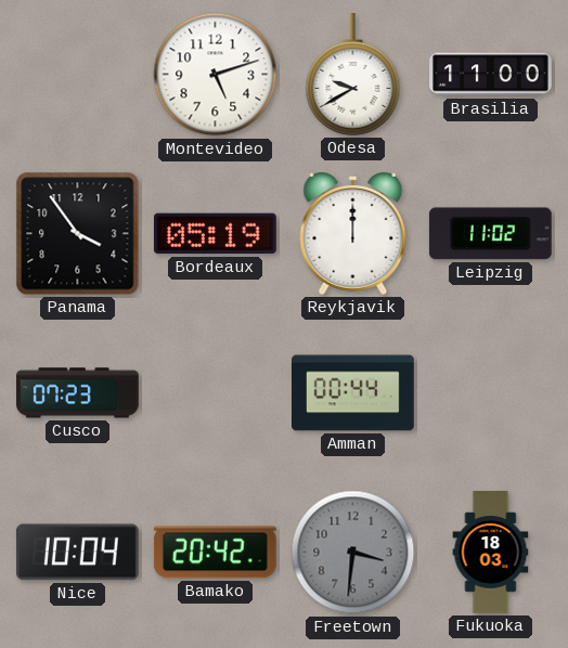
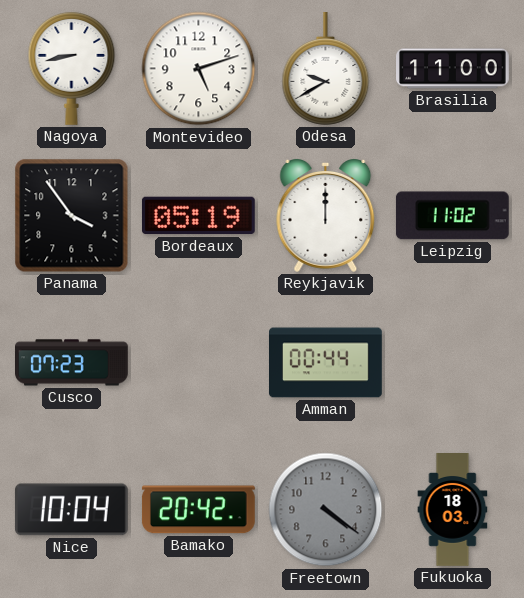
Nagoya: none -> 8:43
Freetown: 3:31 -> 4:21
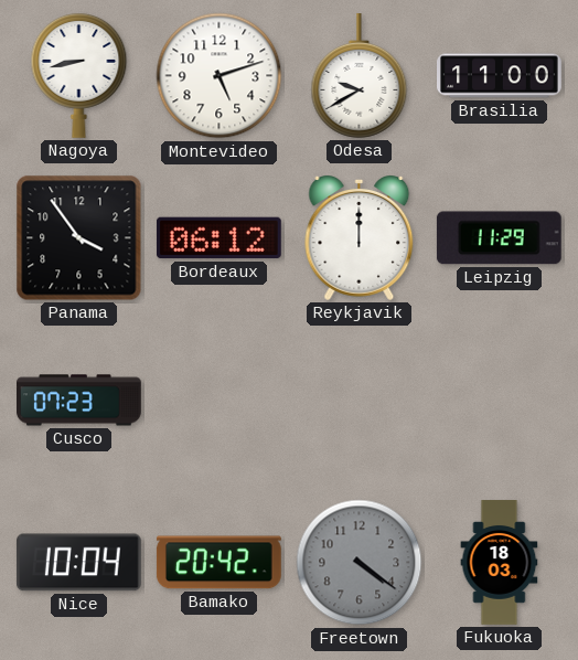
Bordeaux: 05:19 -> 06:12
Leipzig: 11:02 -> 11:29
Amman: 00:44 -> none
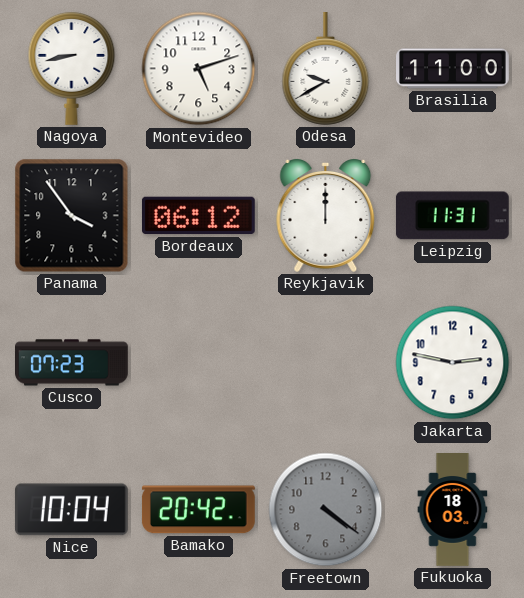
Leipzig: 11:29 -> 11:31
Jakarta: none -> 2:47
